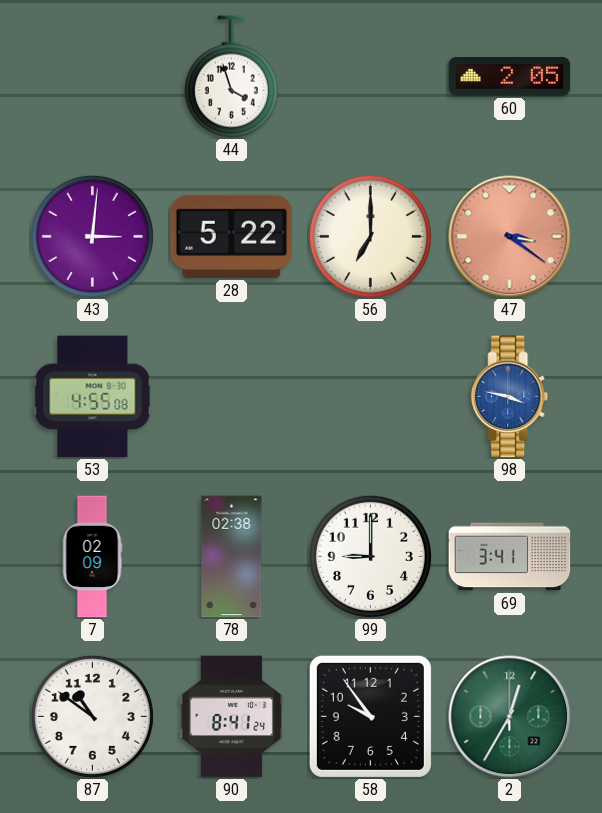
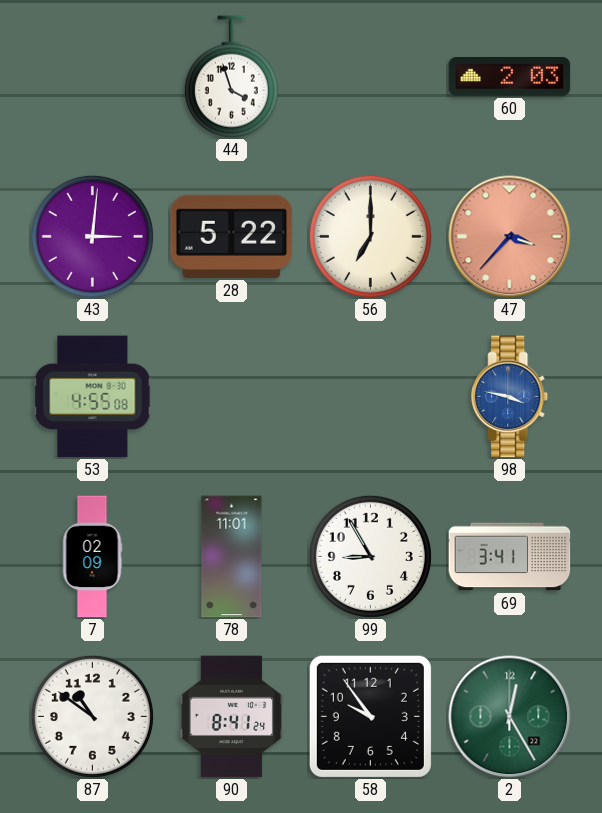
60: 2:05 -> 2:03
47: 3:21 -> 3:37
78: 02:38 -> 11:01
99: 9:00 -> 8:55
2: 12:35 -> 12:25
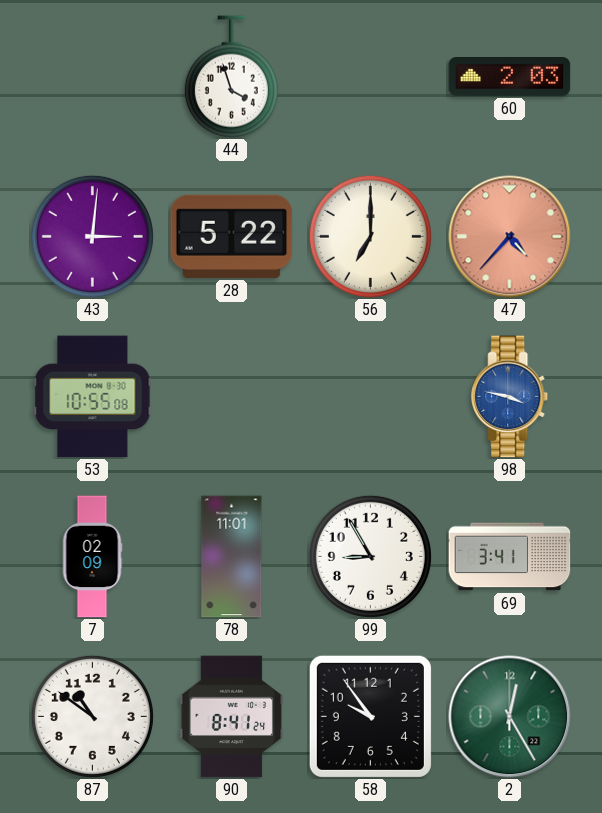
47: 3:37 -> 4:37
53: 4:55 -> 10:55
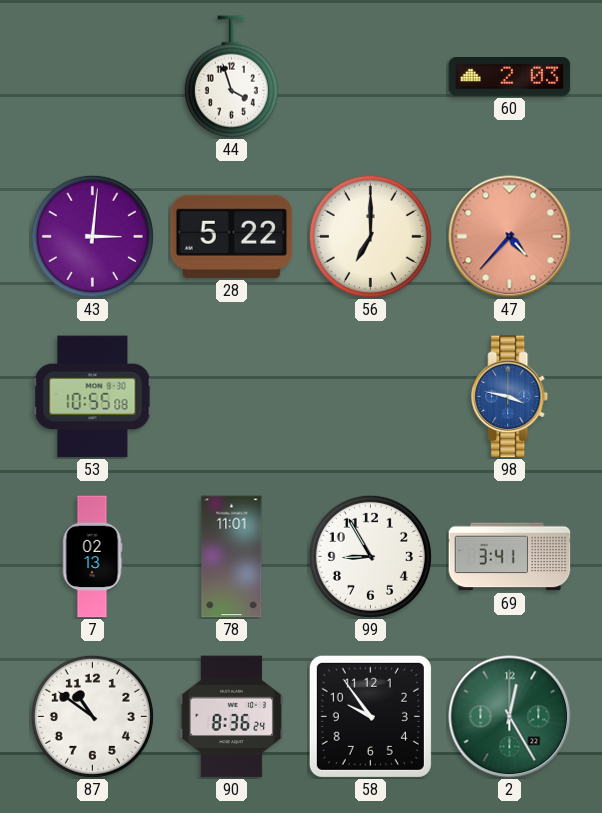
7: 02:09 -> 02:13
90: 8:41 -> 8:36
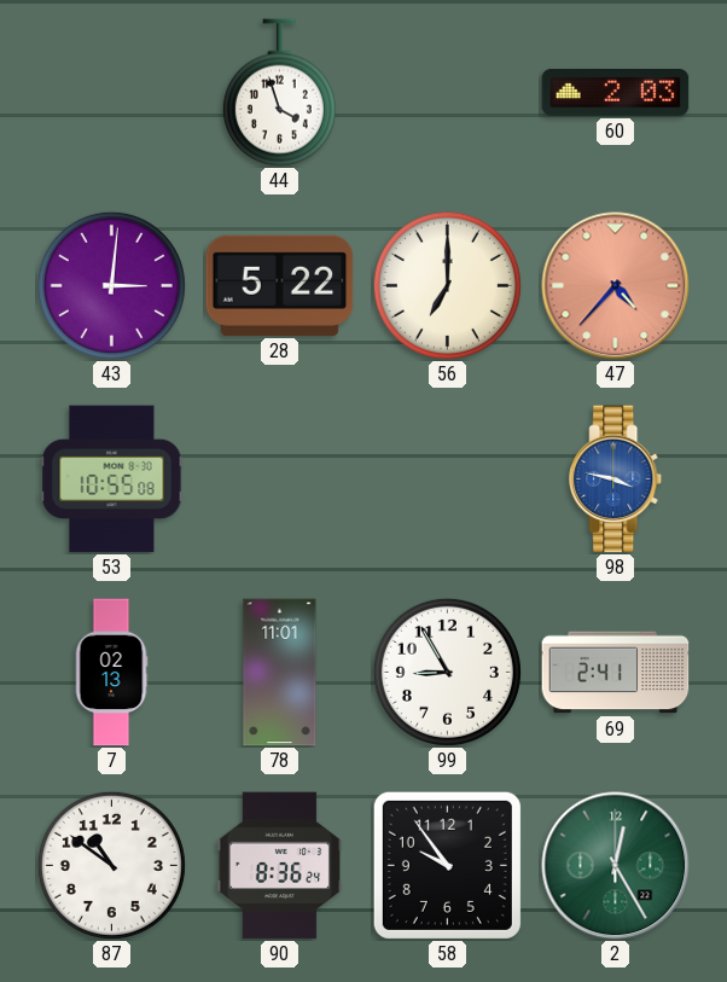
69: 3:41 -> 2:41
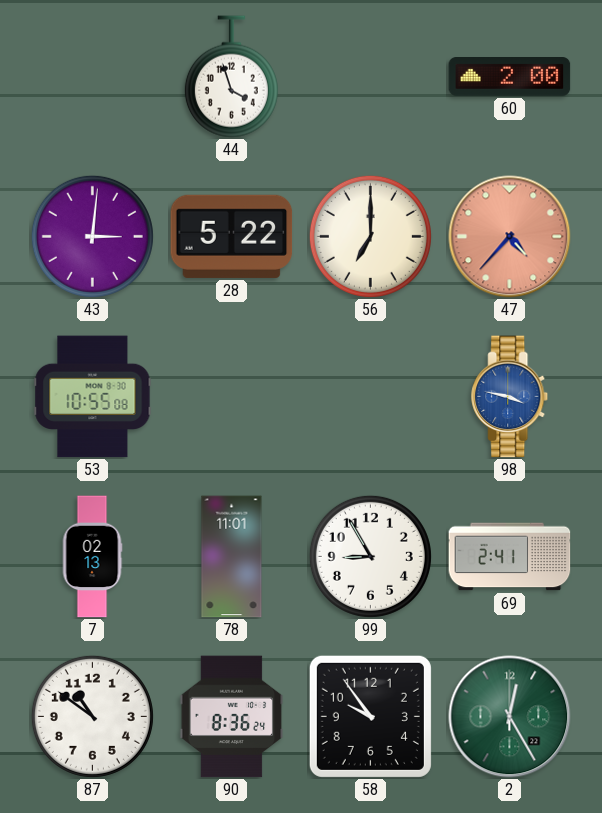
60: 2:03 -> 2:00
